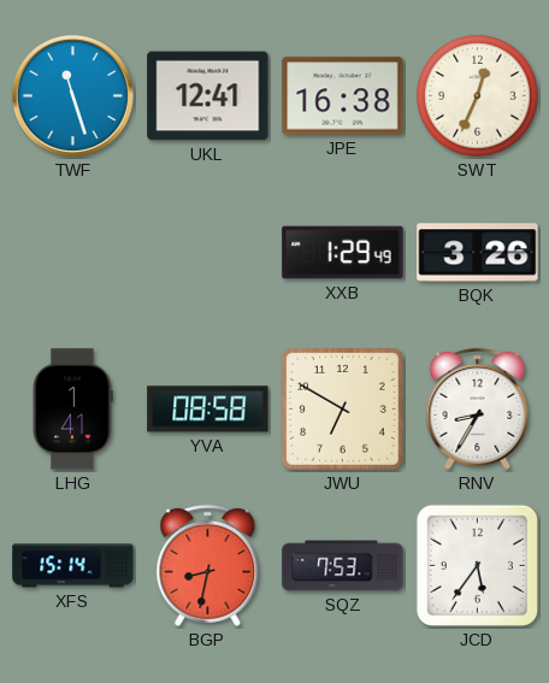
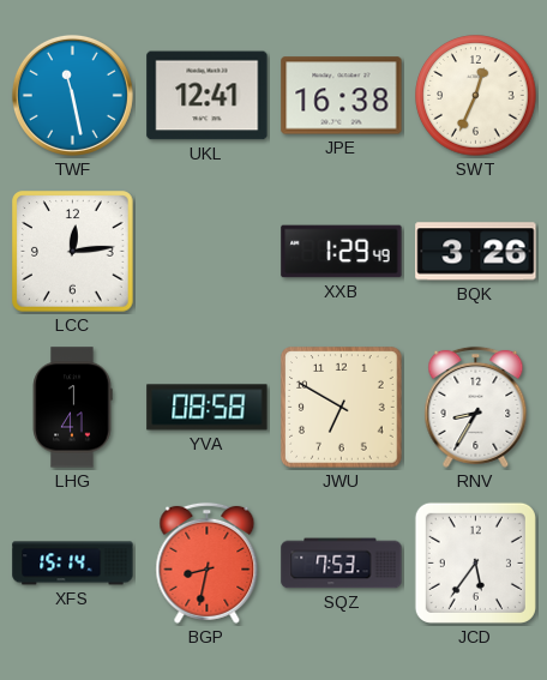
TWF: 11:27 -> 11:28
LCC: none -> 12:14
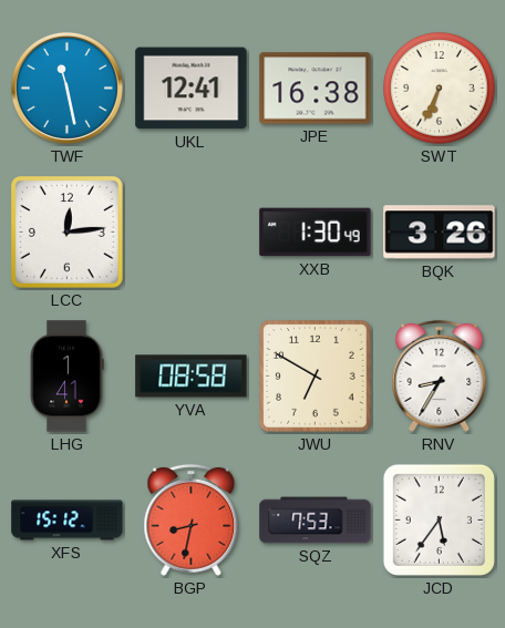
SWT: 12:34 -> 6:34
XXB: 1:29 -> 1:30
XFS: 15:14 -> 15:12
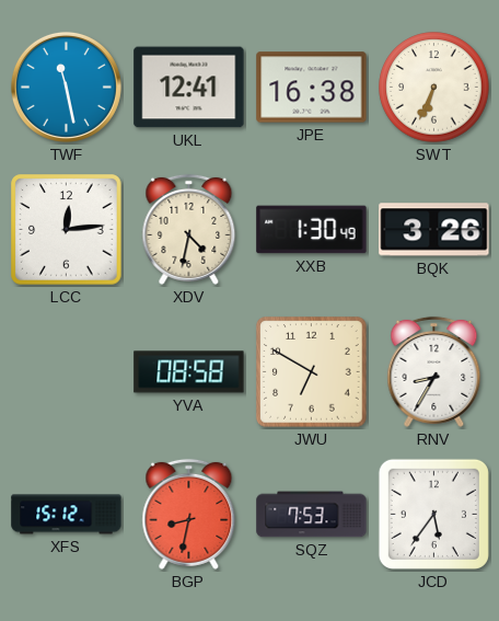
XDV: none -> 4:32
LHG: 1:41 -> none
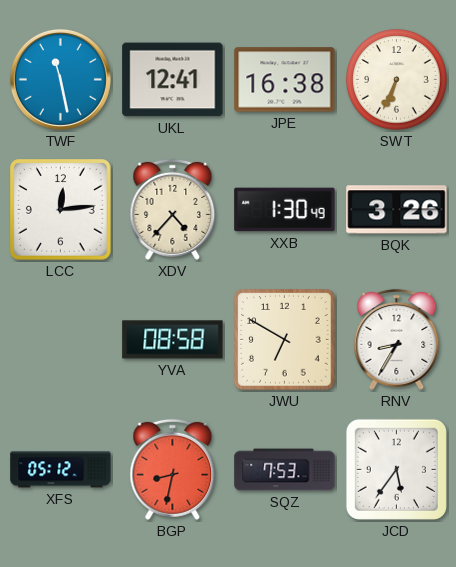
XDV: 4:32 -> 4:37
XFS: 15:12 -> 05:12
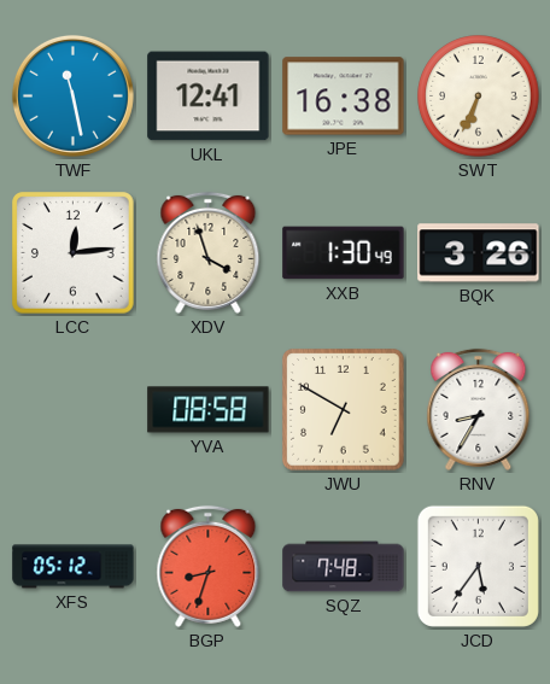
XDV: 4:37 -> 3:57
BGP: 8:32 -> 8:33
SQZ: 7:53 -> 7:48
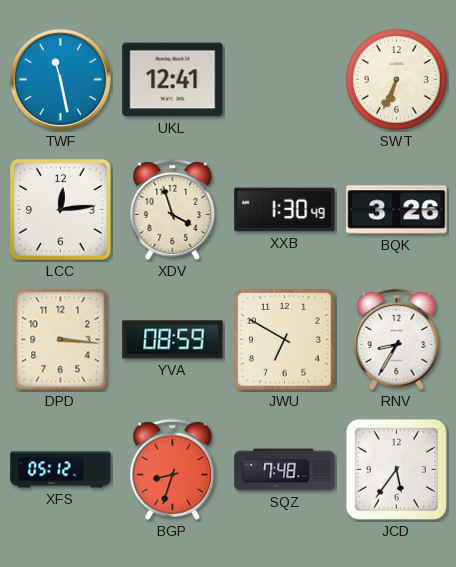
JPE: 16:38 -> none
DPD: none -> 3:16
YVA: 08:58 -> 08:59
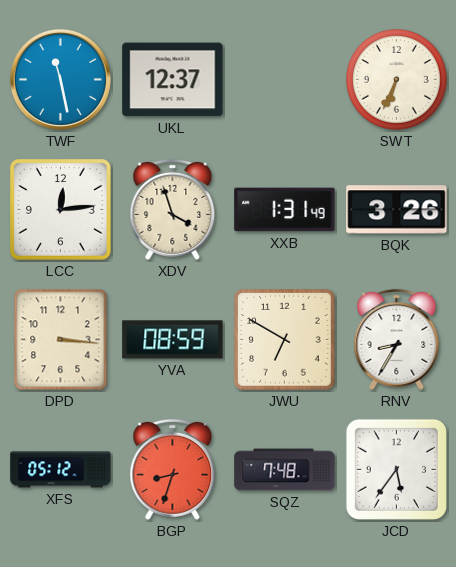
UKL: 12:41 -> 12:37
XXB: 1:30 -> 1:31
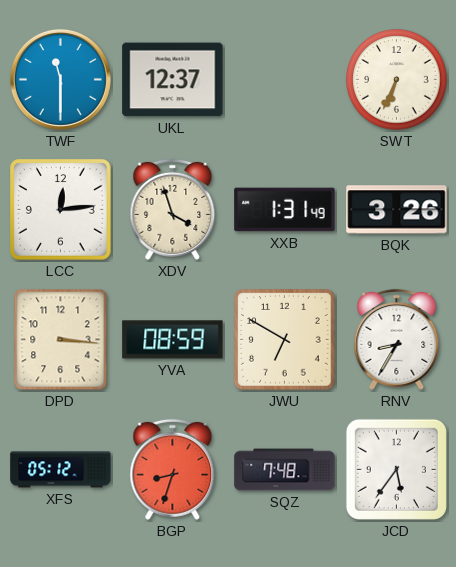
TWF: 11:28 -> 11:30
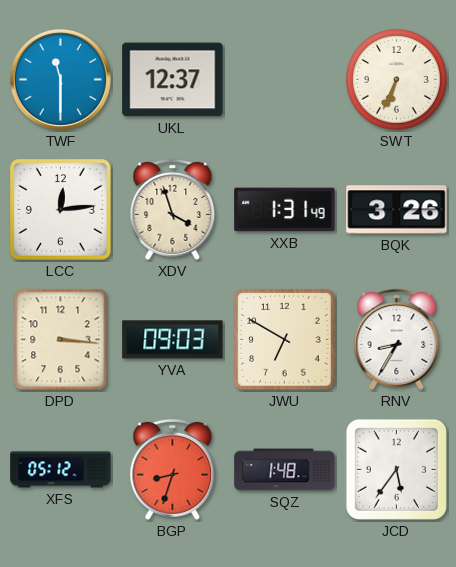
YVA: 08:59 -> 09:03
SQZ: 7:48 -> 1:48
